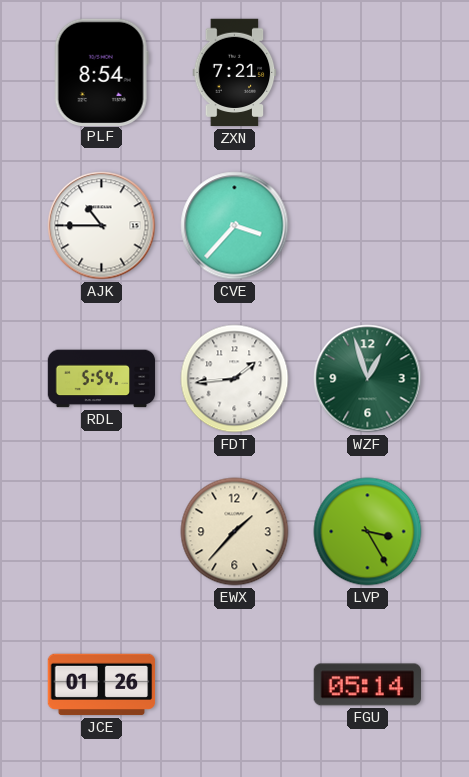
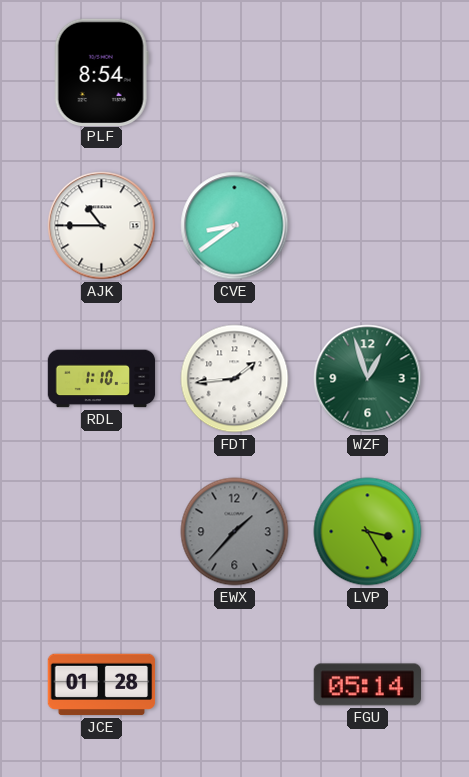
ZXN: 7:21 -> none
CVE: 3:37 -> 8:39
RDL: 5:54 -> 1:10
EWX dial: cream -> grey
JCE: 01:26 -> 01:28
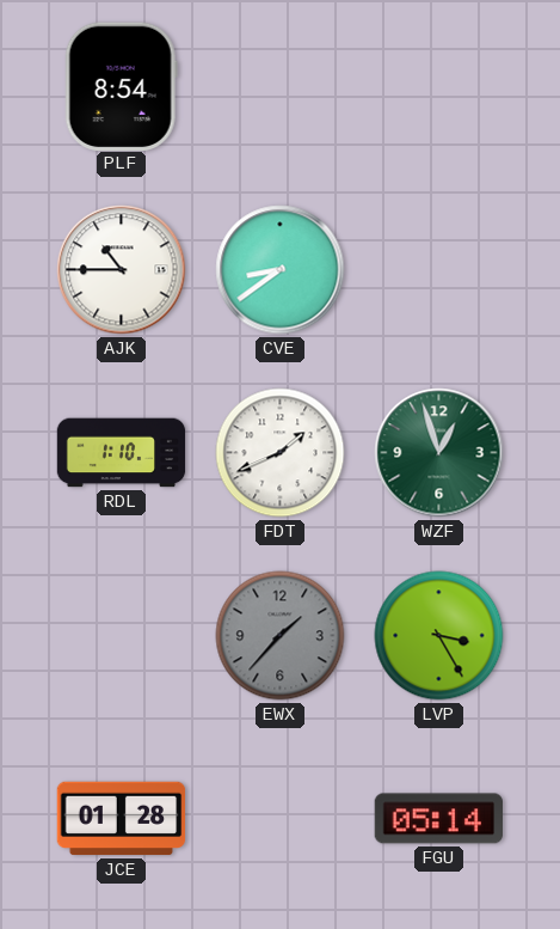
FDT: 1:44 -> 1:41
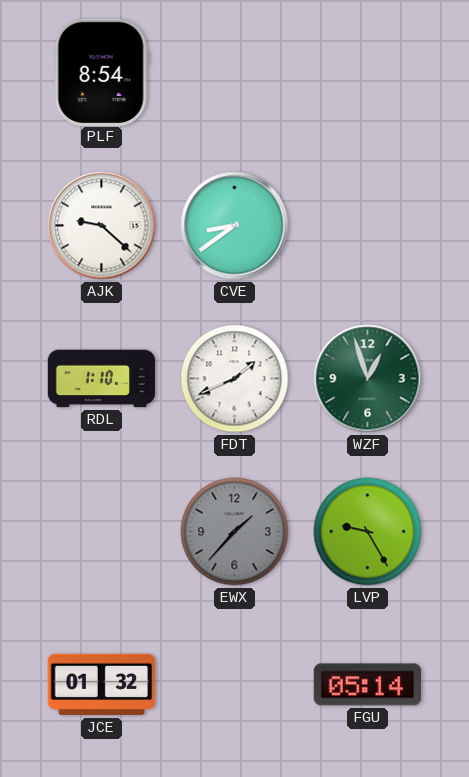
AJK: 10:45 -> 9:22
LVP: 3:25 -> 9:25
JCE: 01:28 -> 01:32
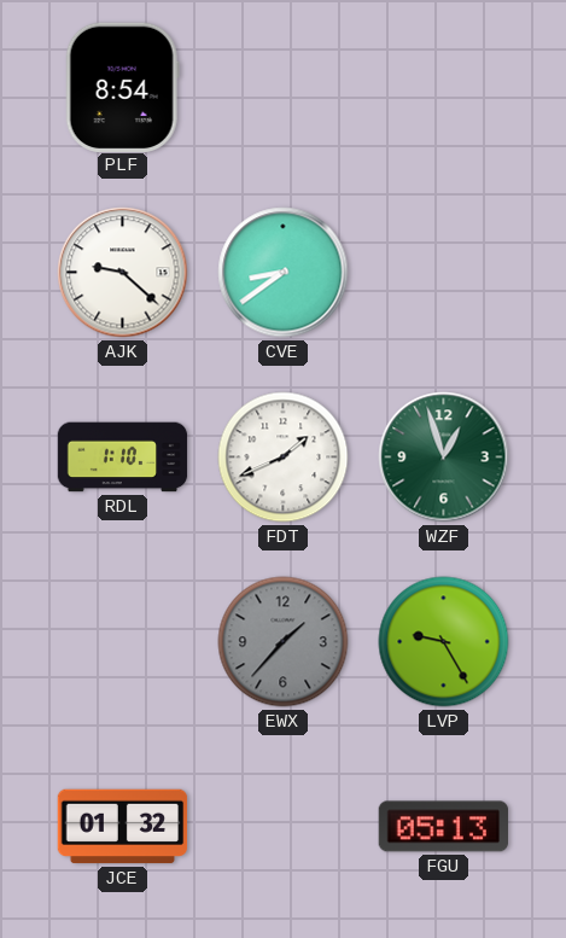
FGU: 05:14 -> 05:13
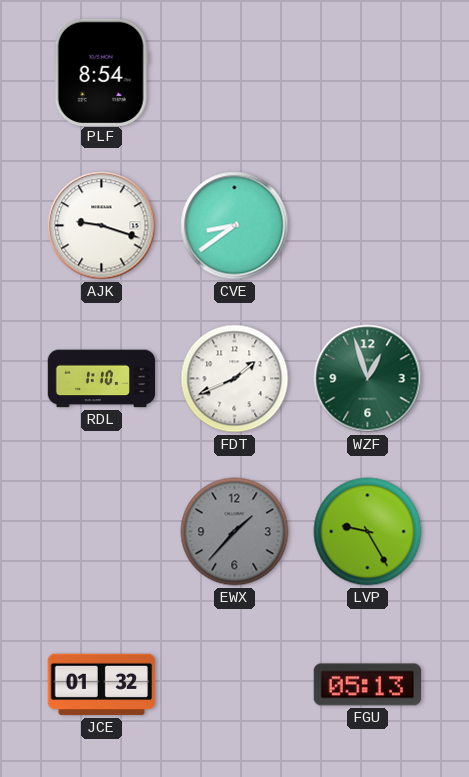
AJK: 9:22 -> 9:18
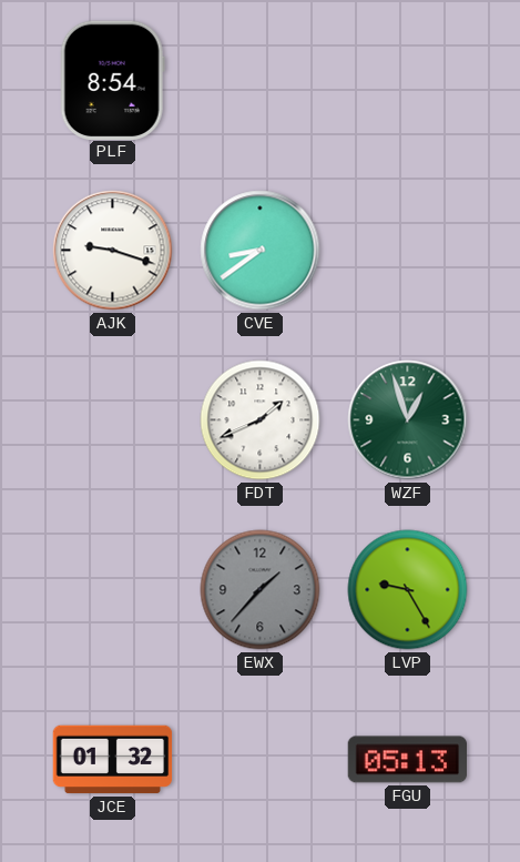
RDL: 1:10 -> none
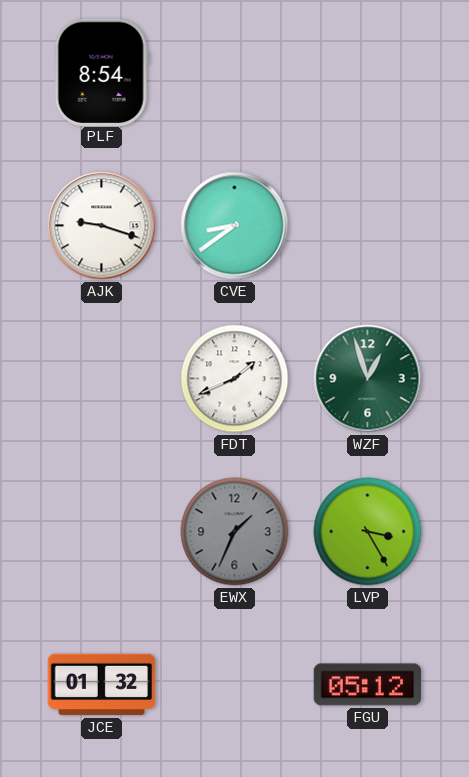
EWX: 1:37 -> 1:34
LVP: 9:25 -> 3:25
FGU: 05:13 -> 05:12
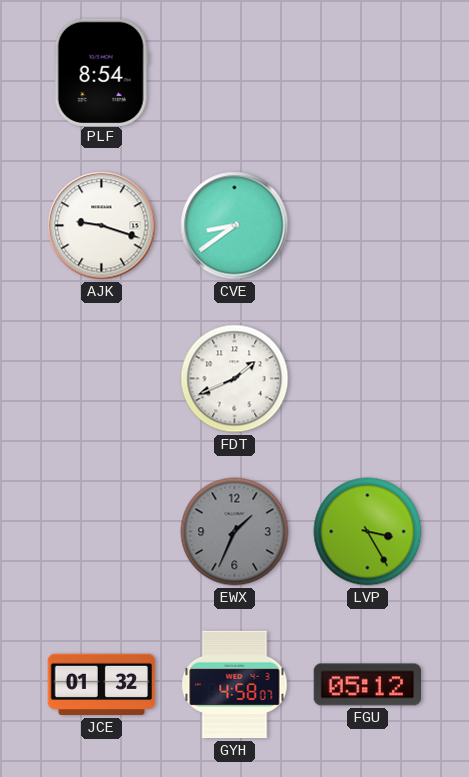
WZF: 12:57 -> none
GYH: none -> 4:58
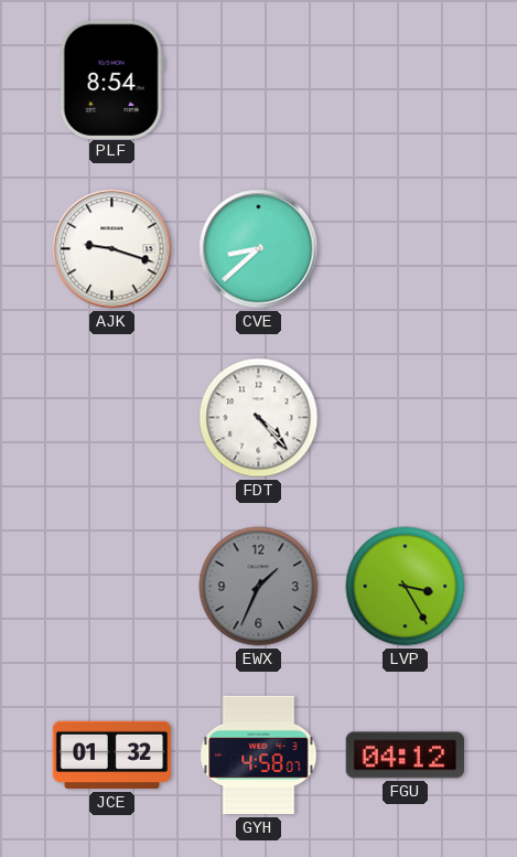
CVE: 8:39 -> 8:38
FDT: 1:41 -> 4:23
FGU: 05:12 -> 04:12
